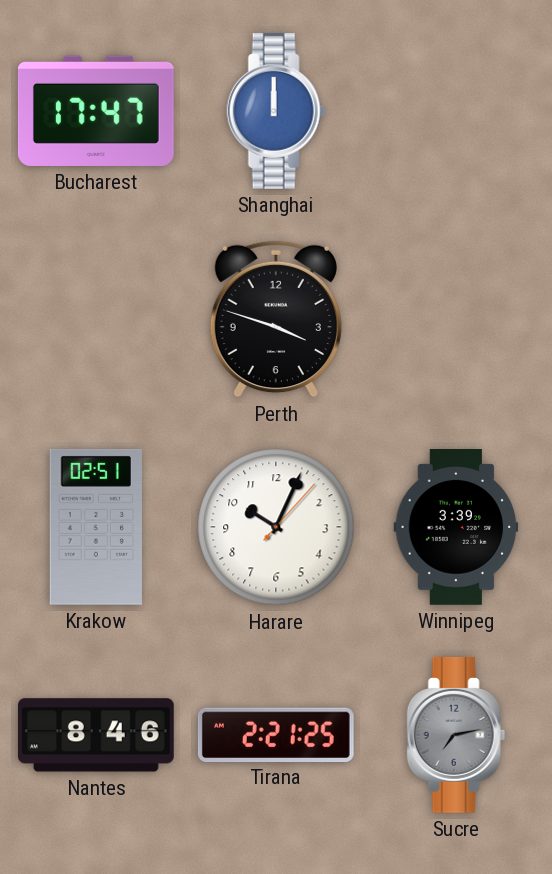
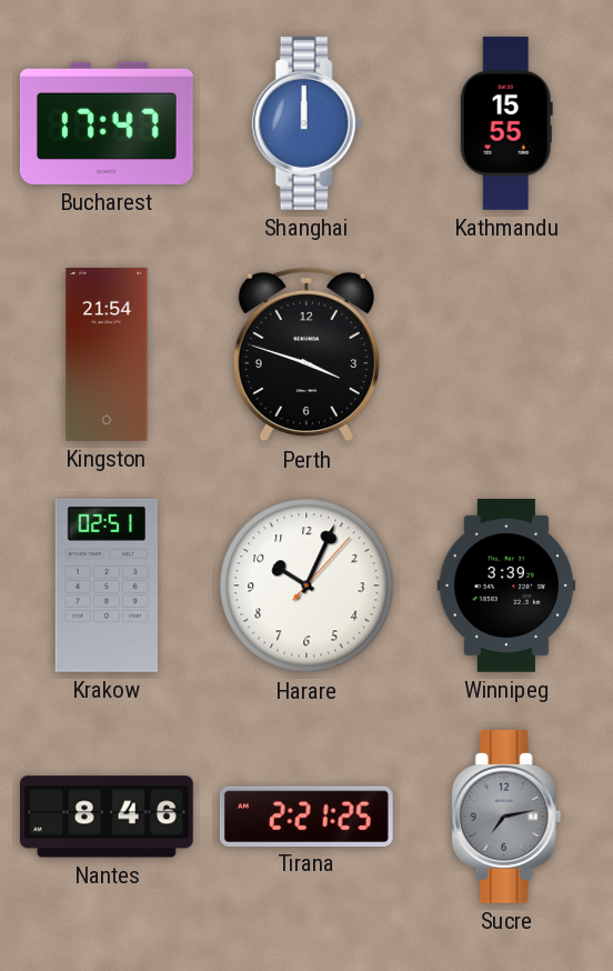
Kathmandu: none -> 15:55
Kingston: none -> 21:54
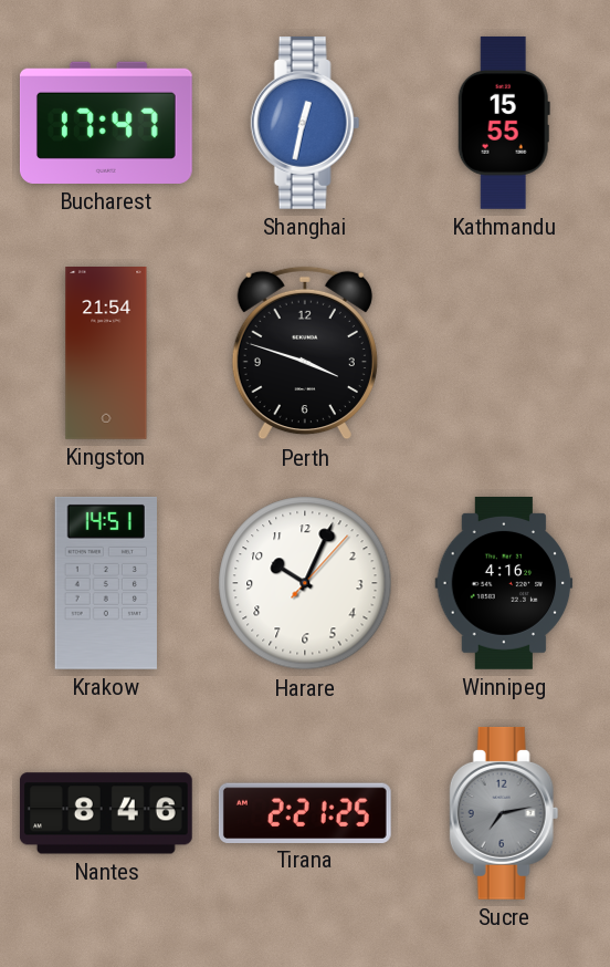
Shanghai: 12:00 -> 12:32
Krakow: 02:51 -> 14:51
Winnipeg: 3:39 -> 4:16
